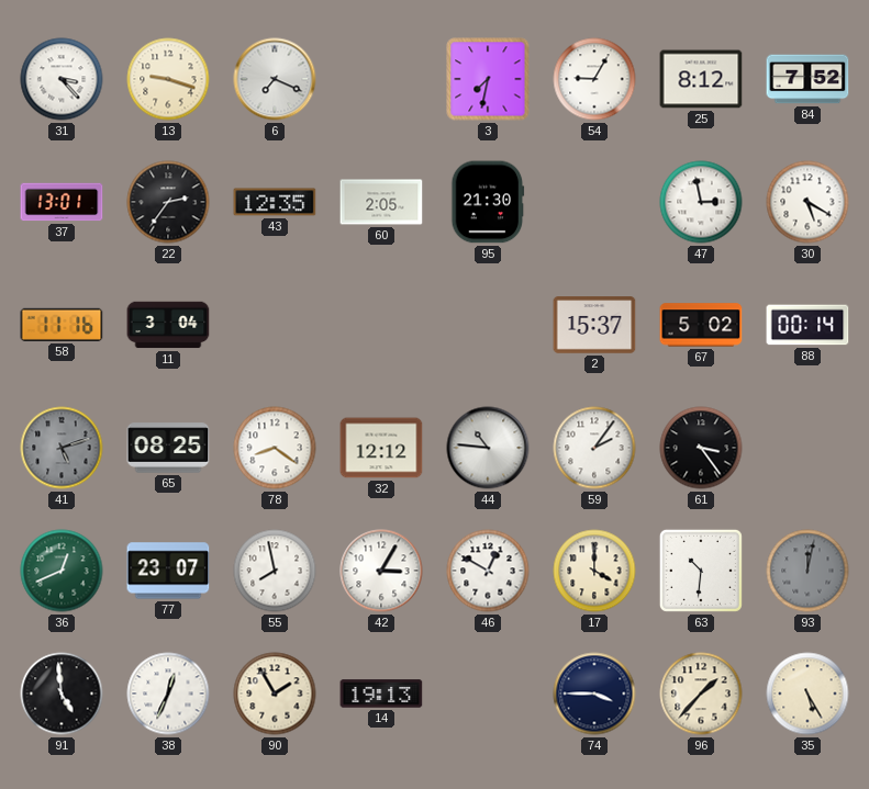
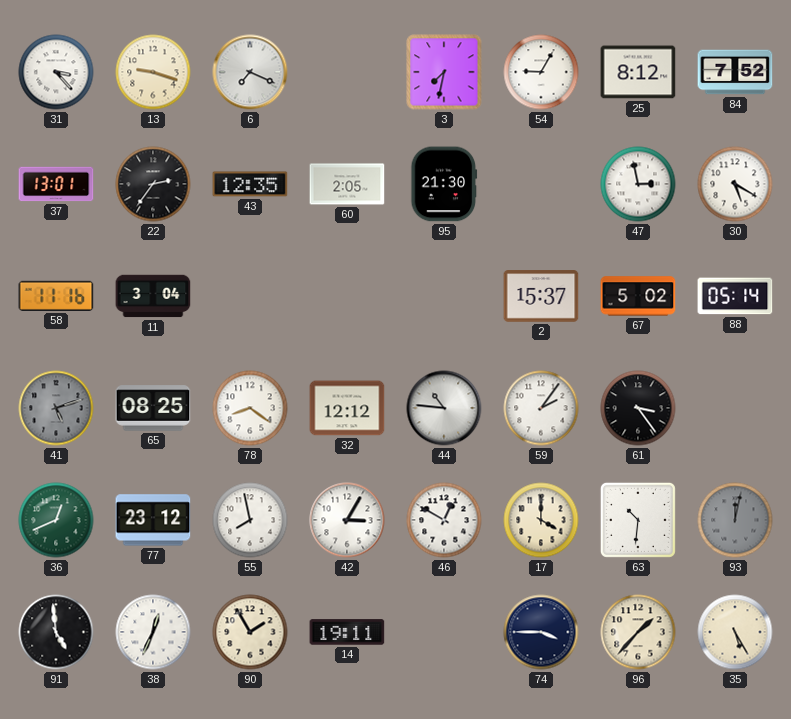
88: 00:14 -> 05:14
77: 23:07 -> 23:12
14: 19:13 -> 19:11
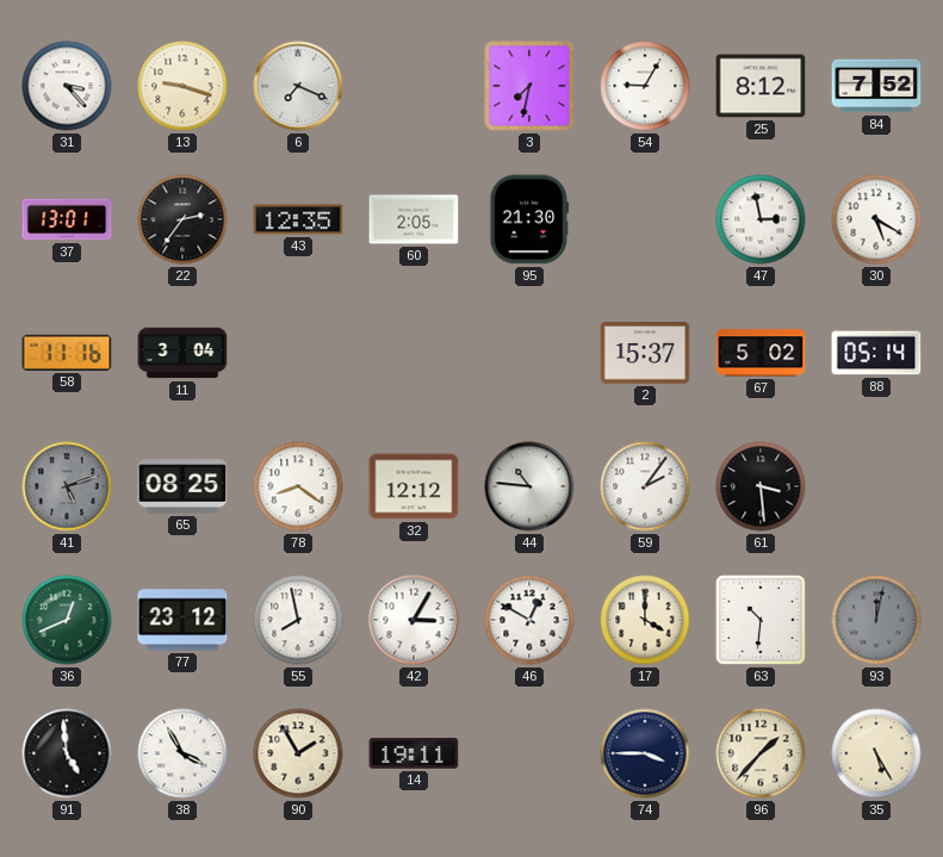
61: 3:24 -> 3:29
38: 12:34 -> 3:55
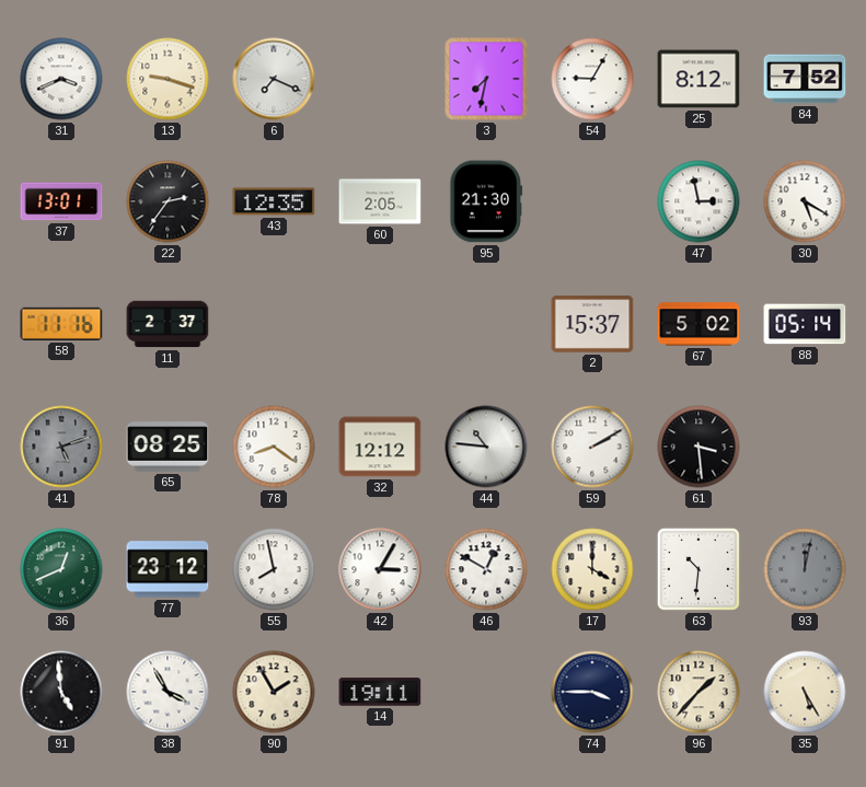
31: 3:23 -> 3:41
11: 3:04 -> 2:37
59: 2:06 -> 2:10
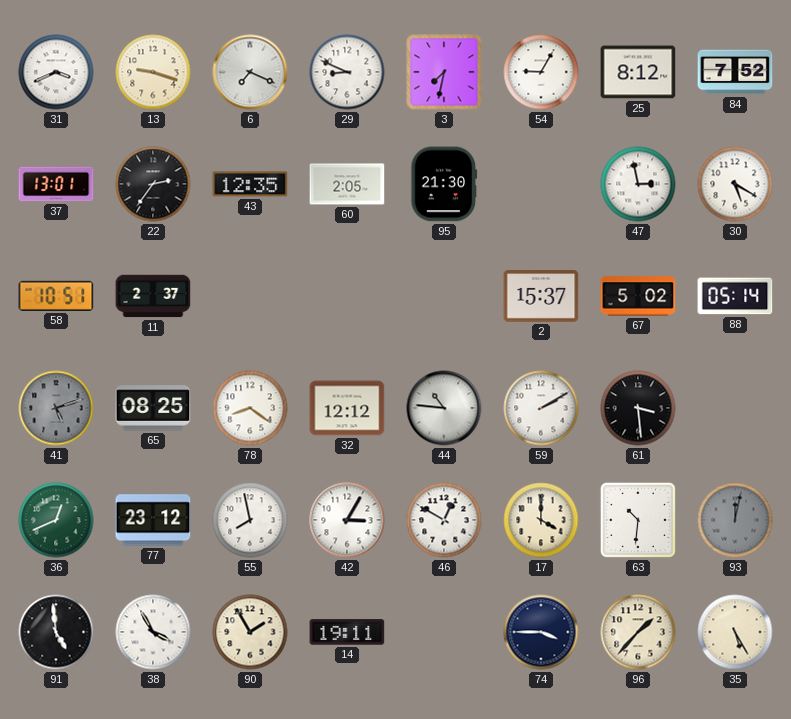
29: none -> 8:49
58: 11:16 -> 10:51
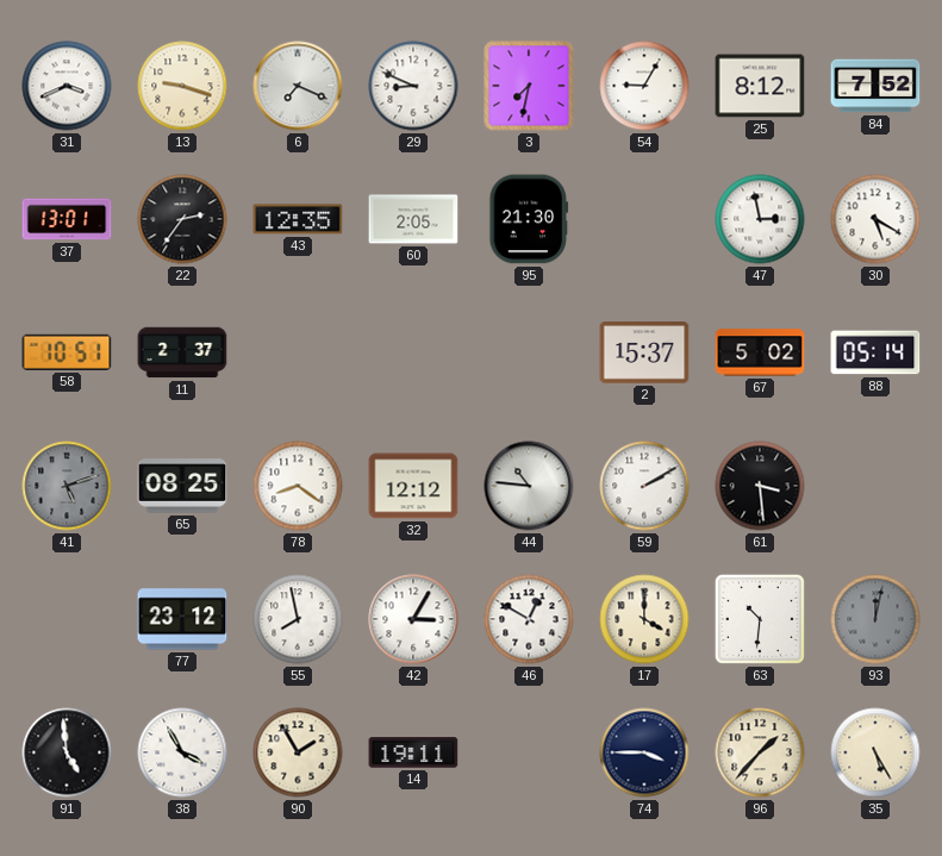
36: 12:41 -> none
